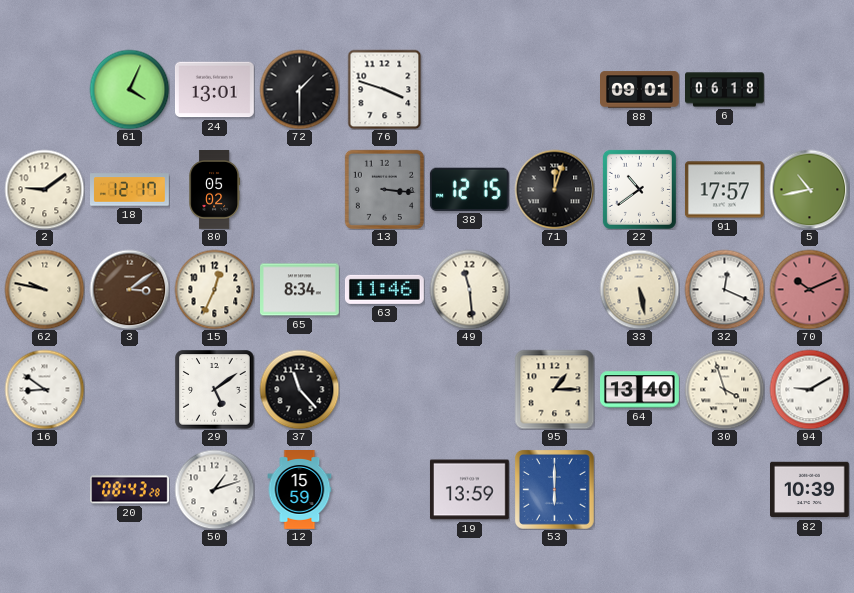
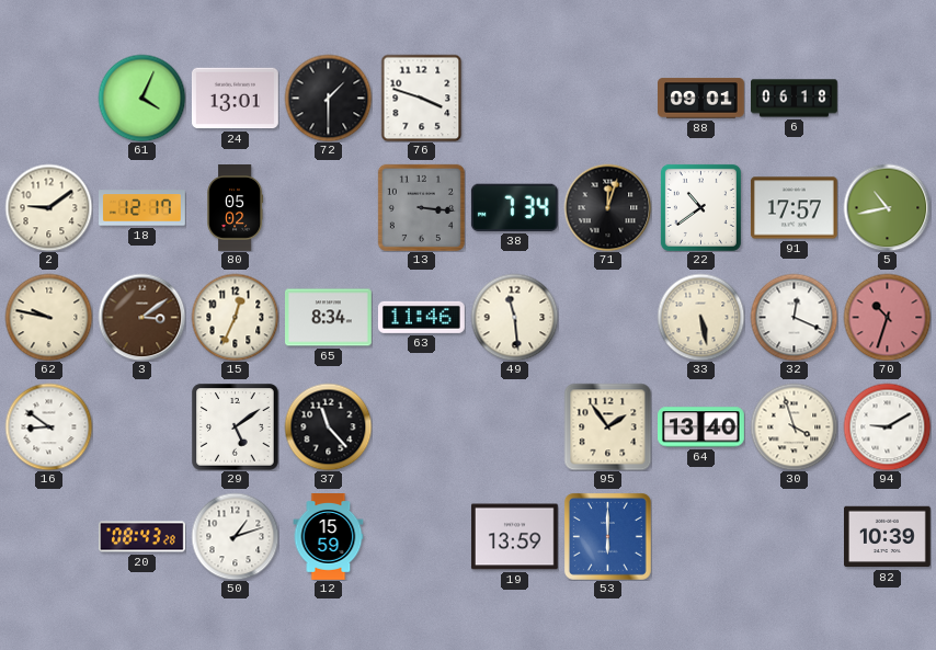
38: 12:15 -> 7:34
70: 10:11 -> 10:33
95: 1:15 -> 1:54
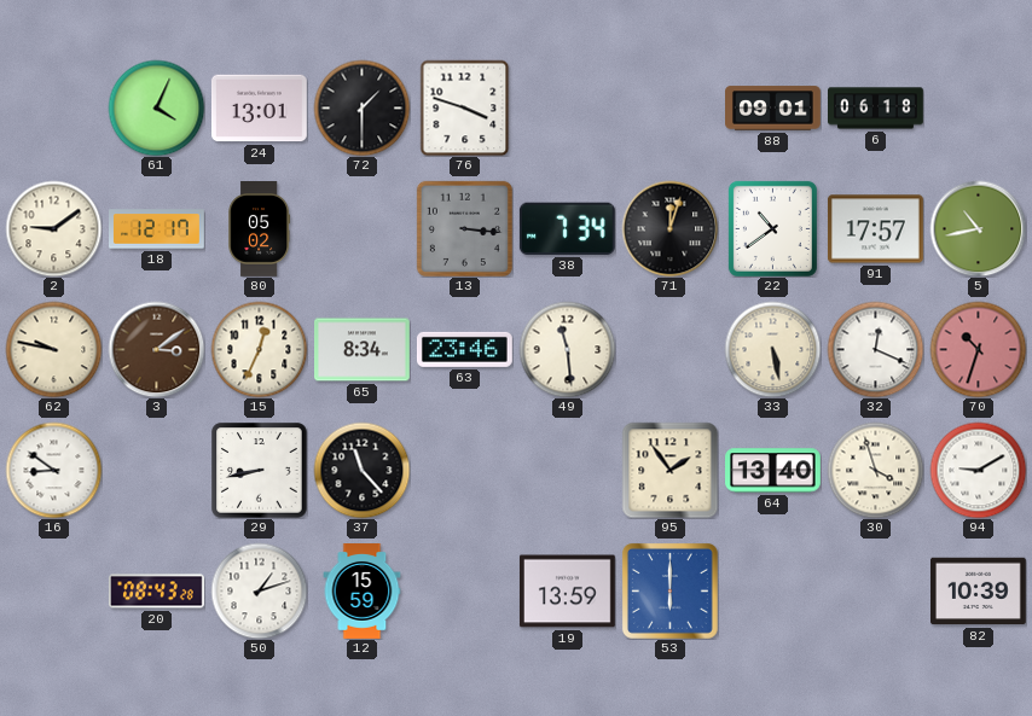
63: 11:46 -> 23:46
29: 5:09 -> 8:43
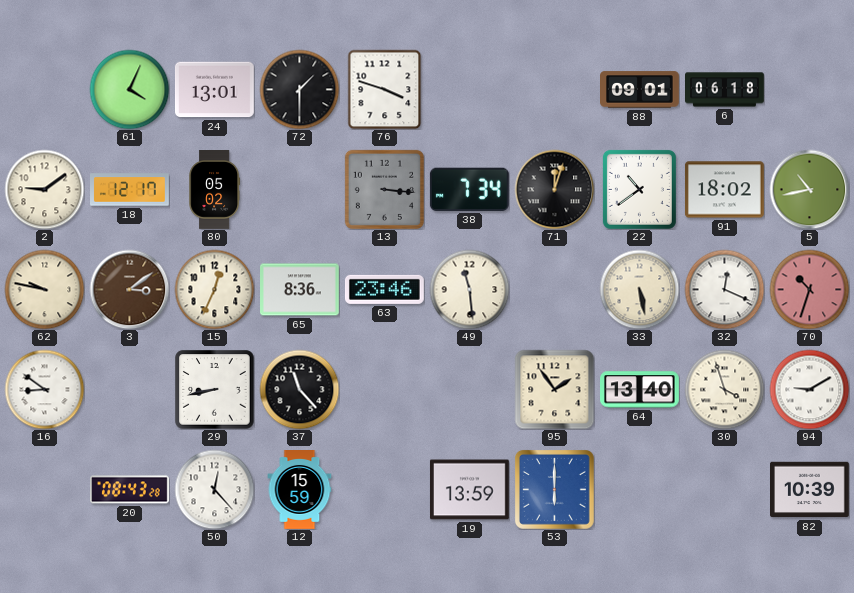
91: 17:57 -> 18:02
65: 8:34 -> 8:36
50: 1:12 -> 12:23
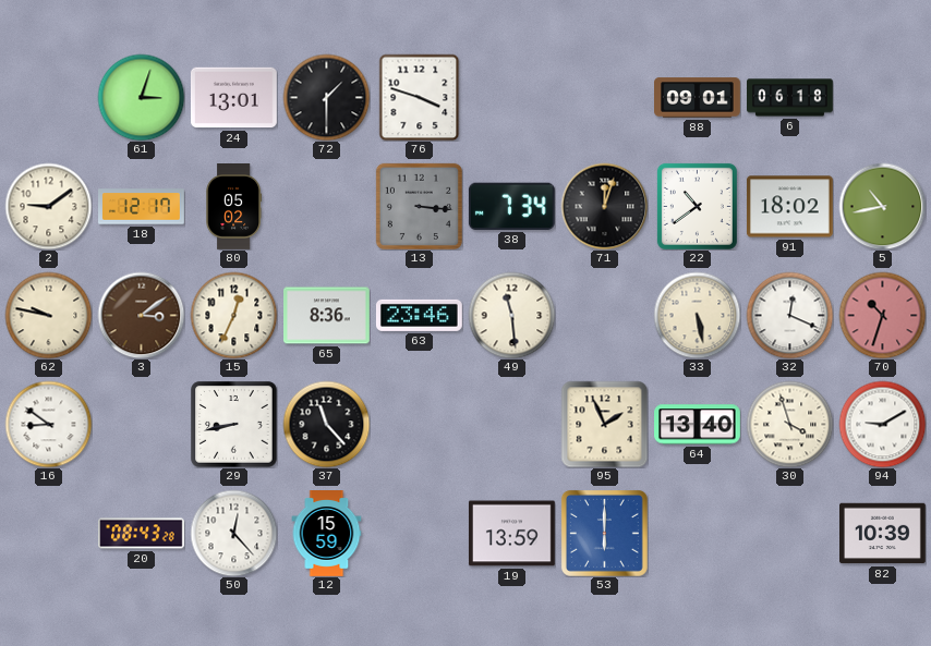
61: 4:04 -> 3:03
95: 1:54 -> 1:56
